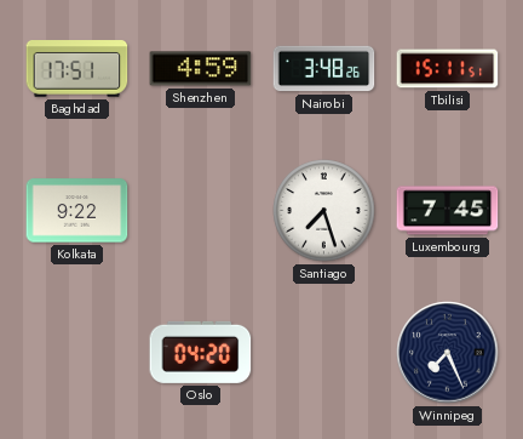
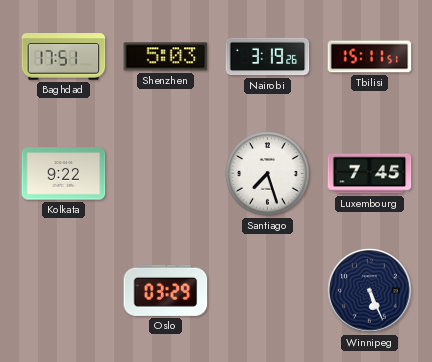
Shenzhen: 4:59 -> 5:03
Nairobi: 3:48 -> 3:19
Oslo: 04:20 -> 03:29
Winnipeg: 7:26 -> 5:26
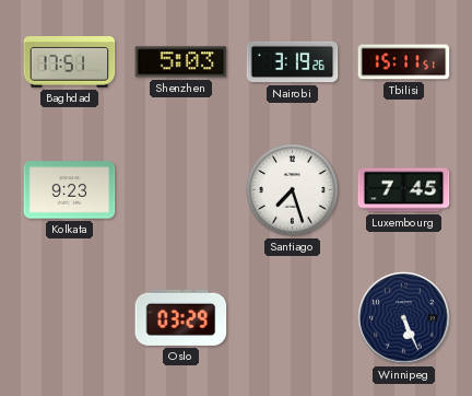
Kolkata: 9:22 -> 9:23
